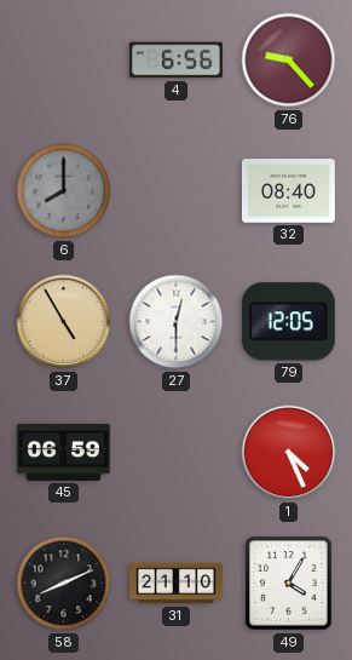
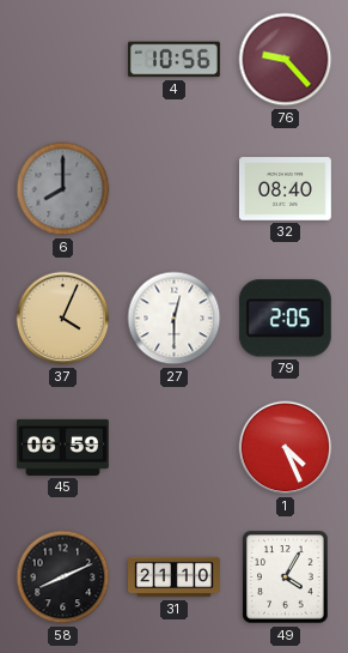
4: 6:56 -> 10:56
37: 4:55 -> 4:04
79: 12:05 -> 2:05
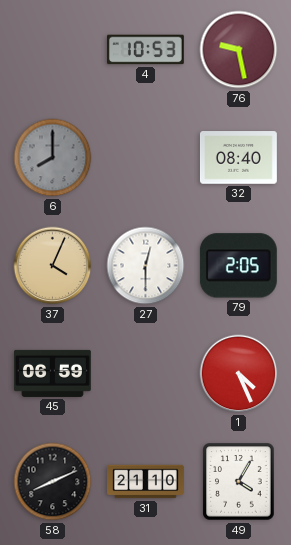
4: 10:56 -> 10:53
76: 9:23 -> 9:28
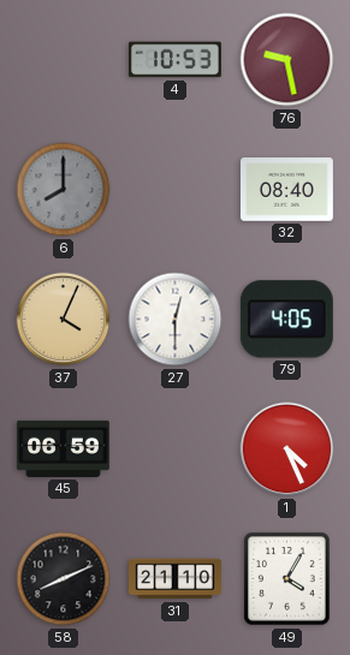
79: 2:05 -> 4:05
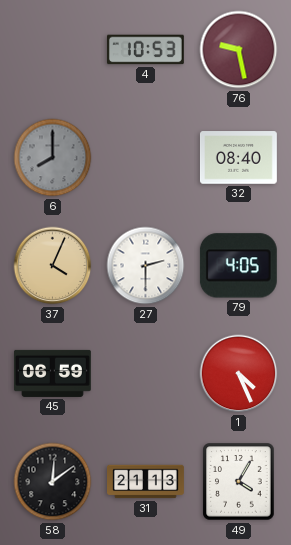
27: 12:30 -> 2:30
58: 8:11 -> 12:09
31: 21:10 -> 21:13
